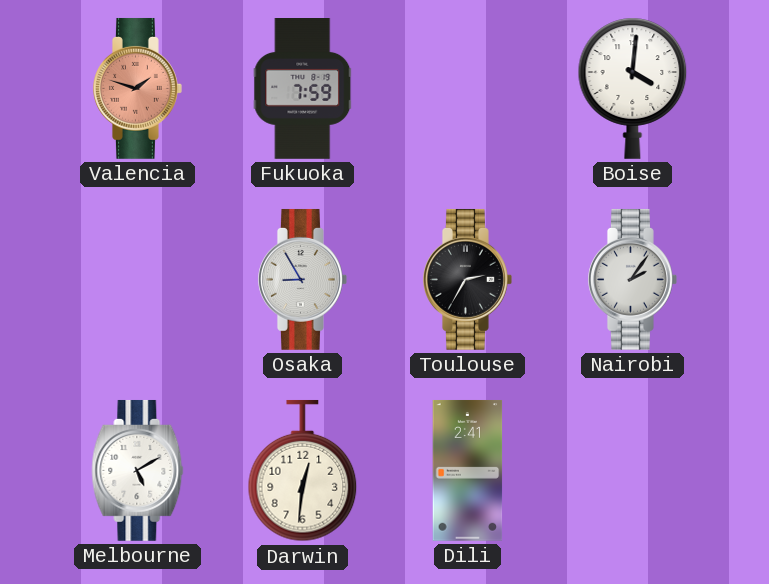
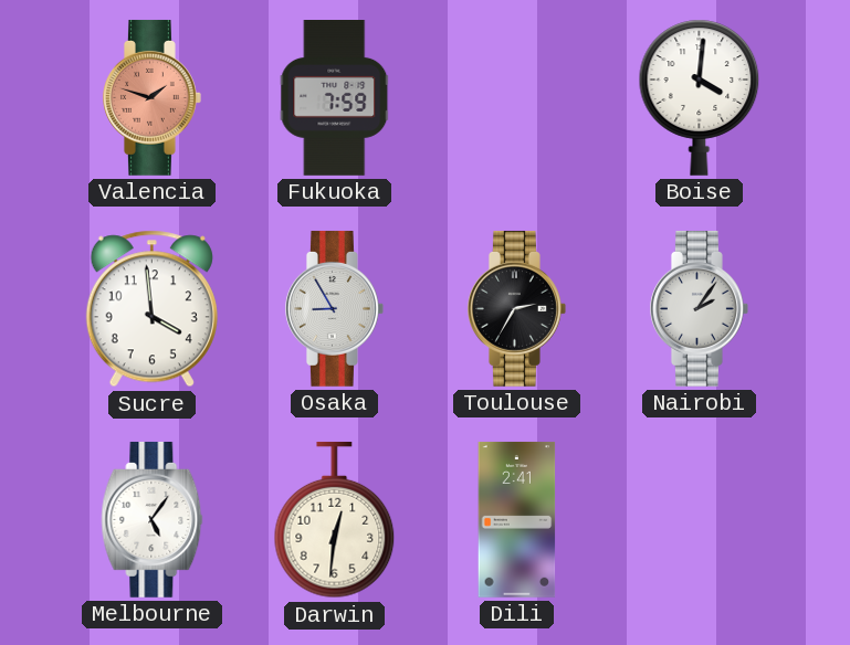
Sucre: none -> 3:59
Melbourne: 5:10 -> 5:06
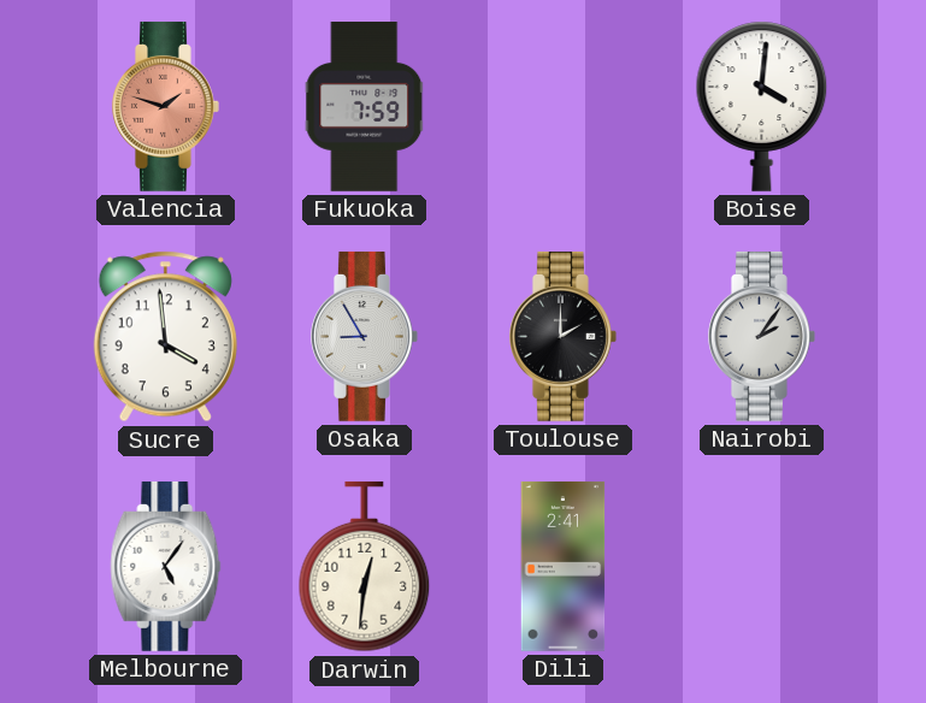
Toulouse: 2:35 -> 2:00
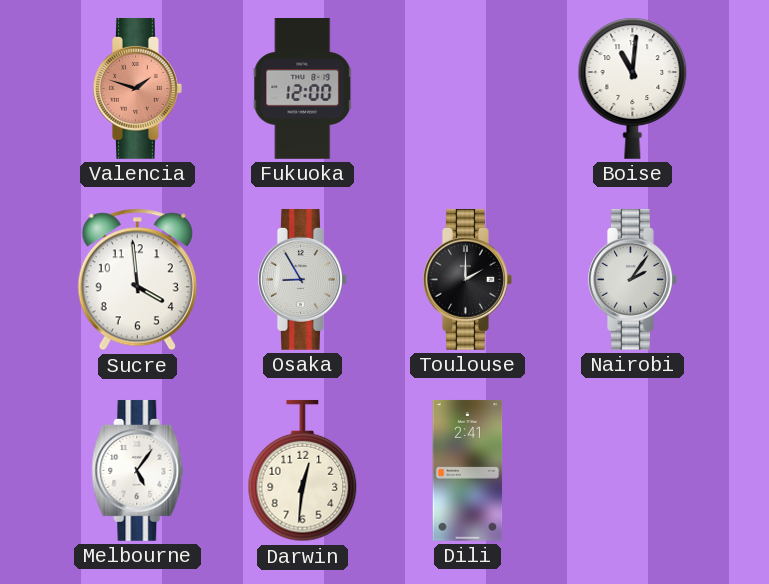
Fukuoka: 7:59 -> 12:00
Boise: 4:01 -> 11:01
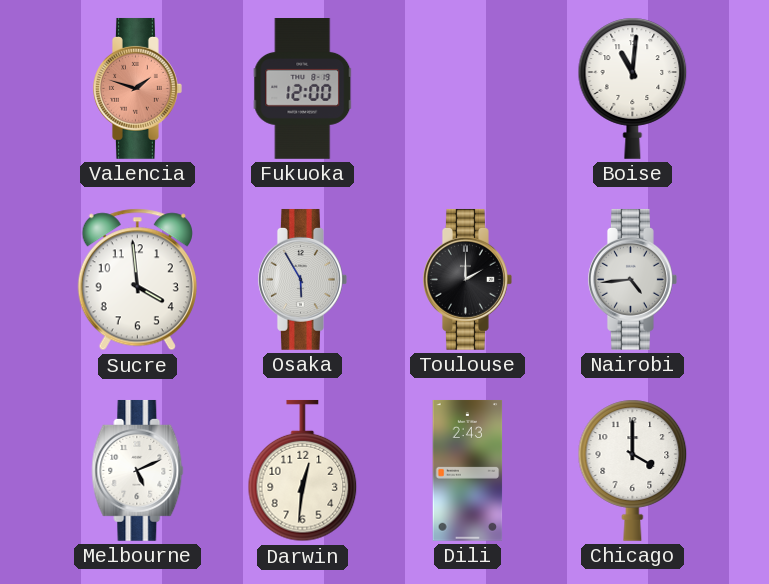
Osaka: 8:55 -> 5:55
Nairobi: 2:06 -> 4:44
Melbourne: 5:06 -> 5:11
Dili: 2:41 -> 2:43
Chicago: none -> 4:00
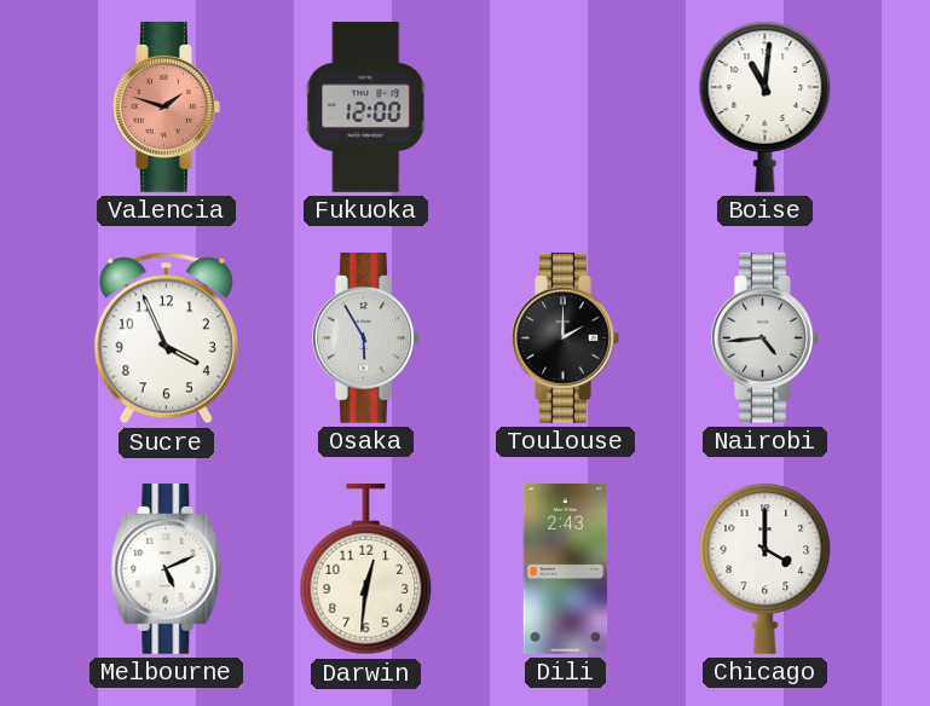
Sucre: 3:59 -> 3:56
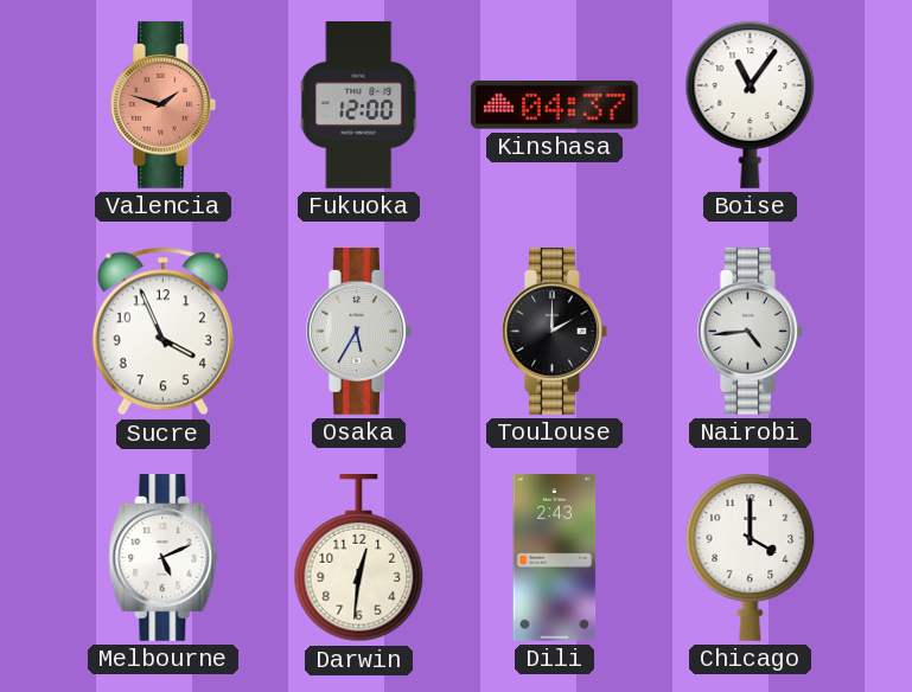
Kinshasa: none -> 04:37
Boise: 11:01 -> 11:06
Osaka: 5:55 -> 5:35
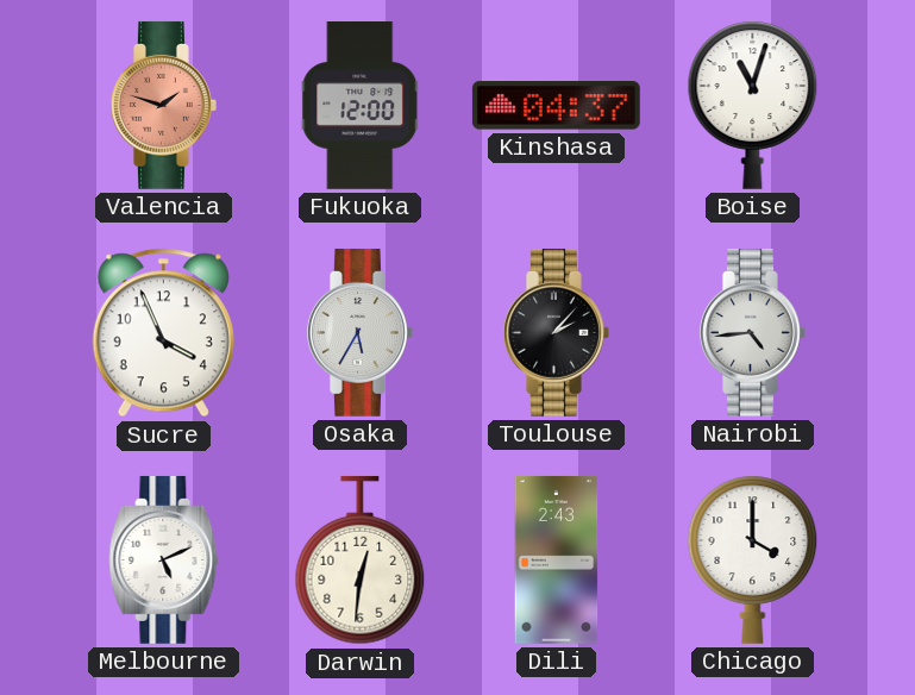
Boise: 11:06 -> 11:03
Toulouse: 2:00 -> 2:07
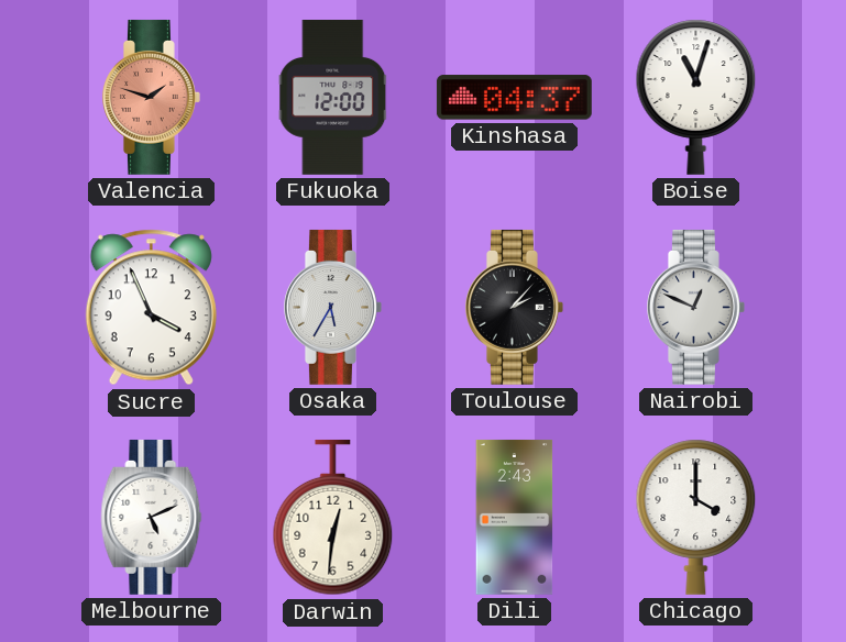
Nairobi: 4:44 -> 12:49
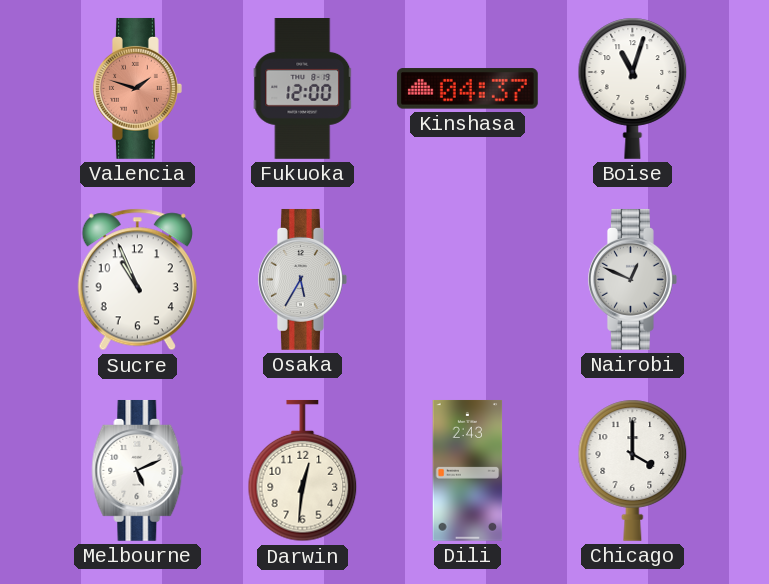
Sucre: 3:56 -> 10:56
Toulouse: 2:07 -> none
